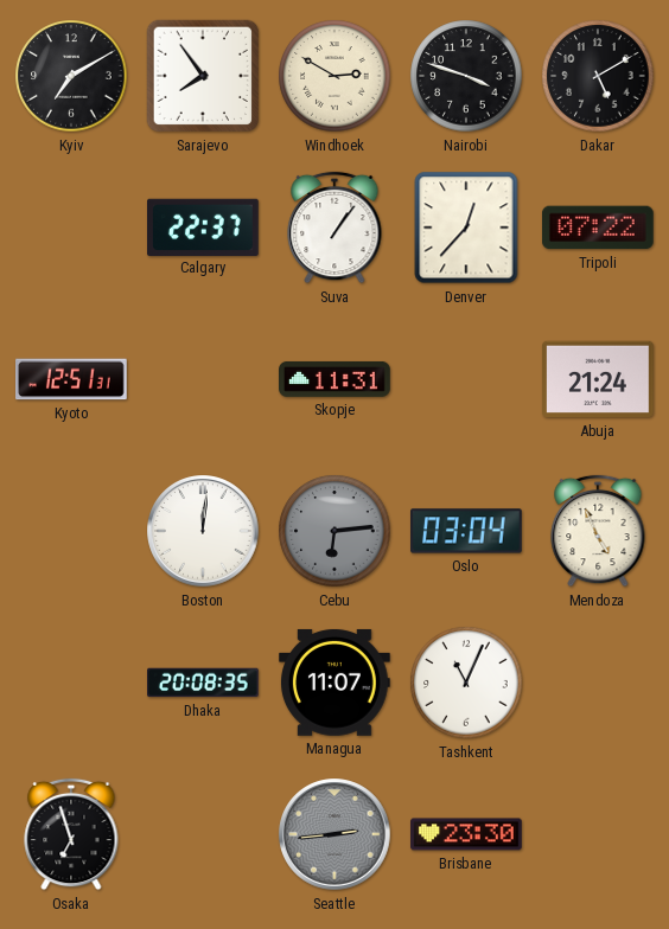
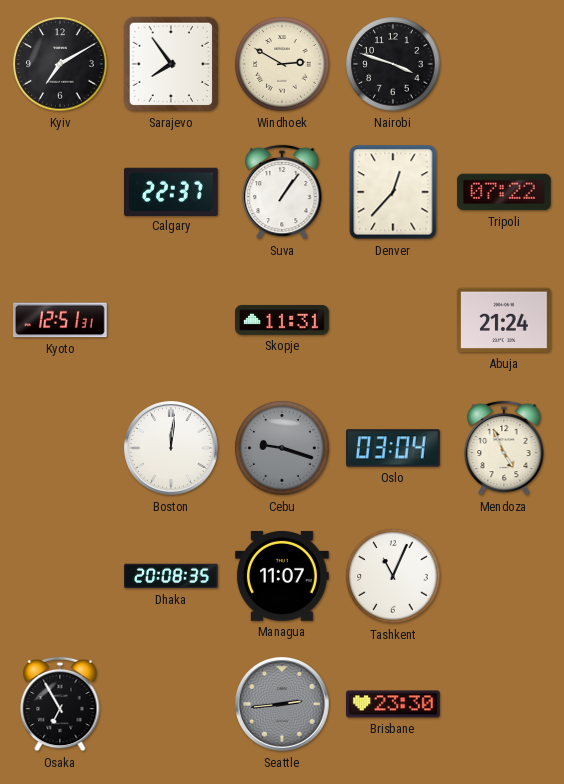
Dakar: 5:10 -> none
Cebu: 6:14 -> 9:18
Osaka: 6:57 -> 6:55
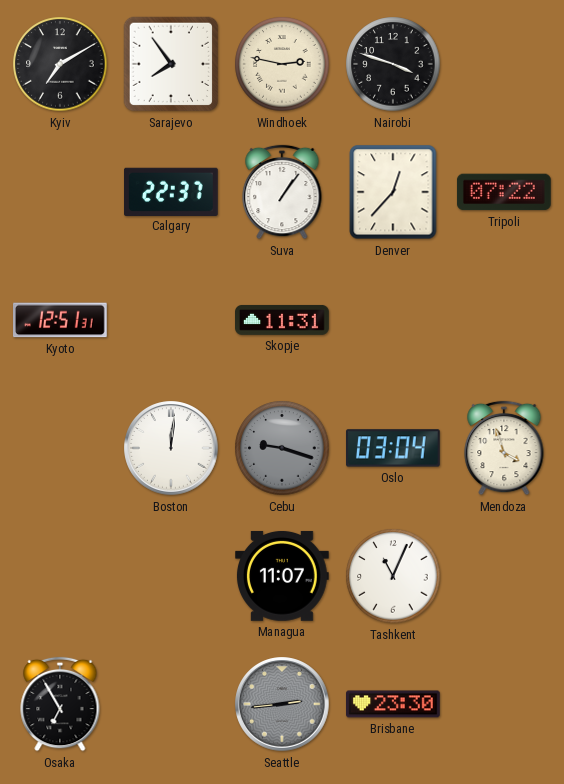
Windhoek: 2:50 -> 2:47
Abuja: 21:24 -> none
Mendoza: 4:56 -> 3:57
Dhaka: 20:08 -> none
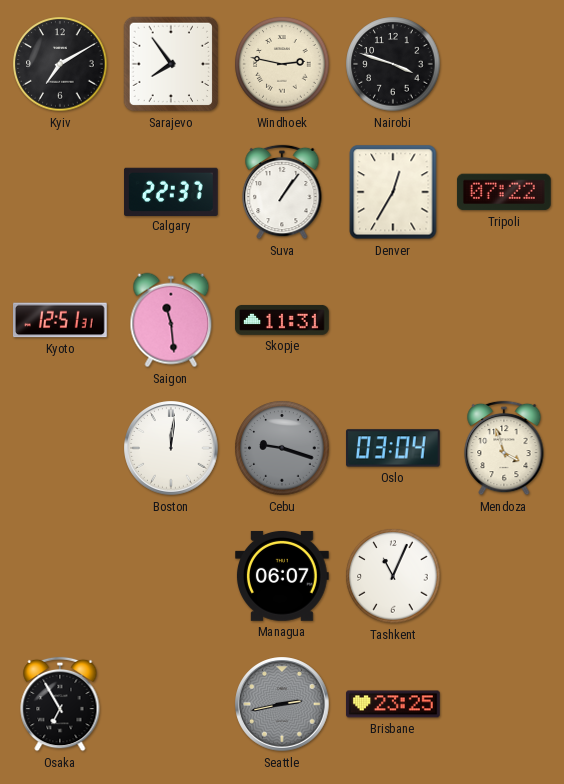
Denver: 12:37 -> 12:35
Saigon: none -> 11:29
Managua: 11:07 -> 06:07
Seattle: 2:44 -> 2:43
Brisbane: 23:30 -> 23:25
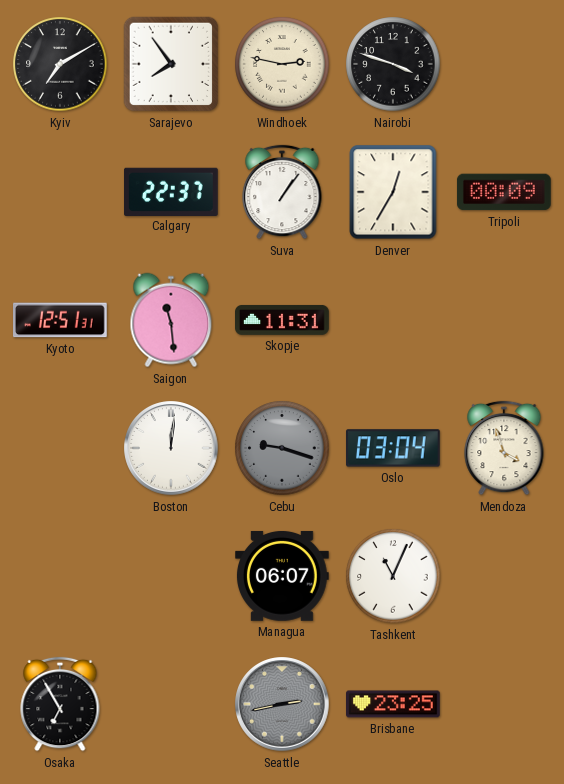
Tripoli: 07:22 -> 00:09
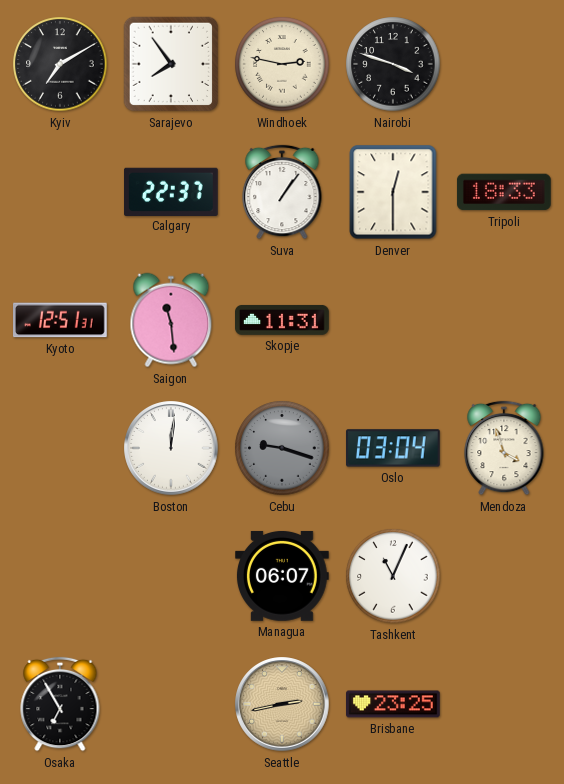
Denver: 12:35 -> 12:30
Tripoli: 00:09 -> 18:33
Seattle dial: grey -> champagne
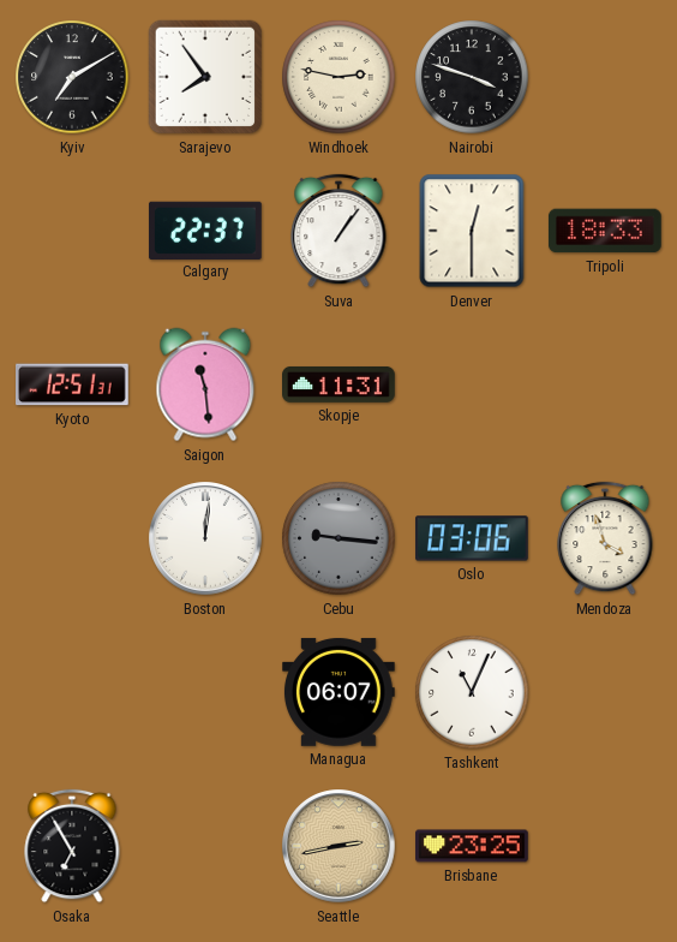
Cebu: 9:18 -> 9:16
Oslo: 03:04 -> 03:06
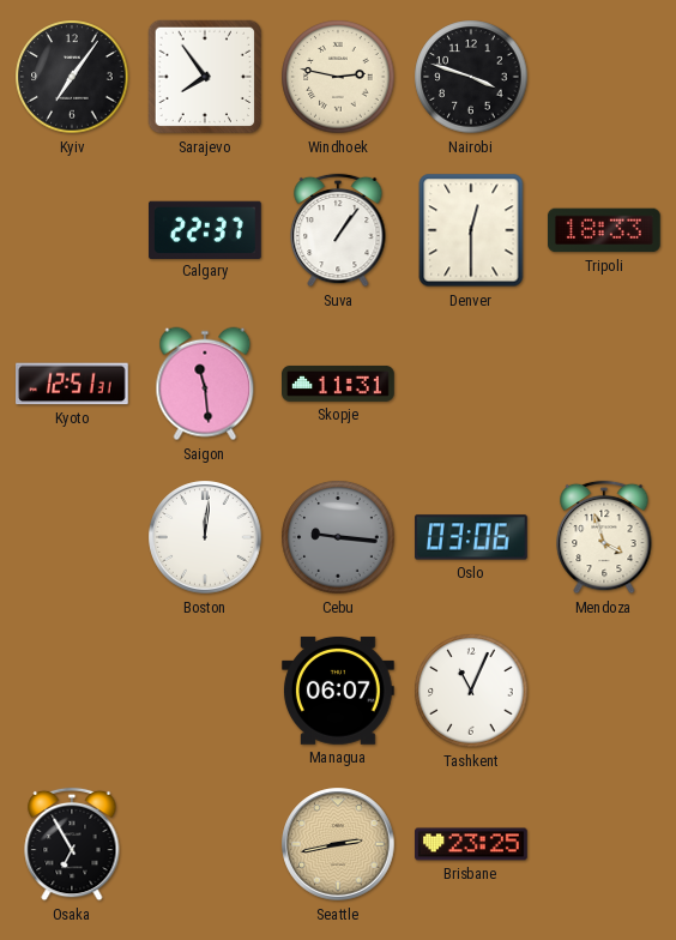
Kyiv: 7:10 -> 7:06
